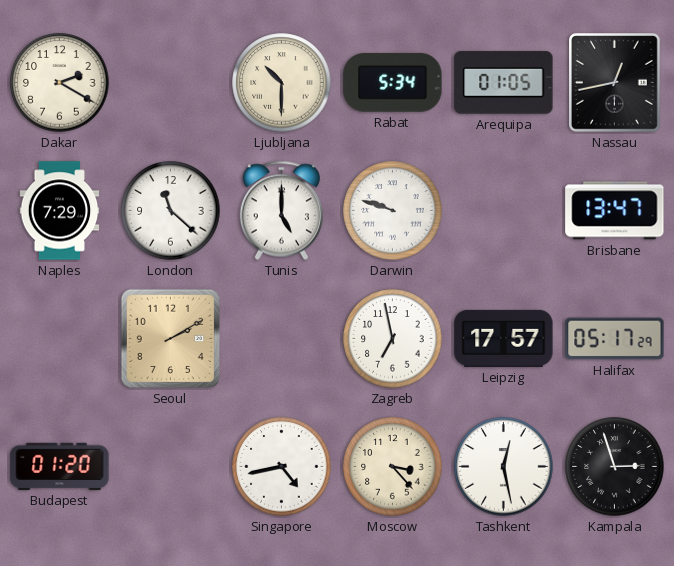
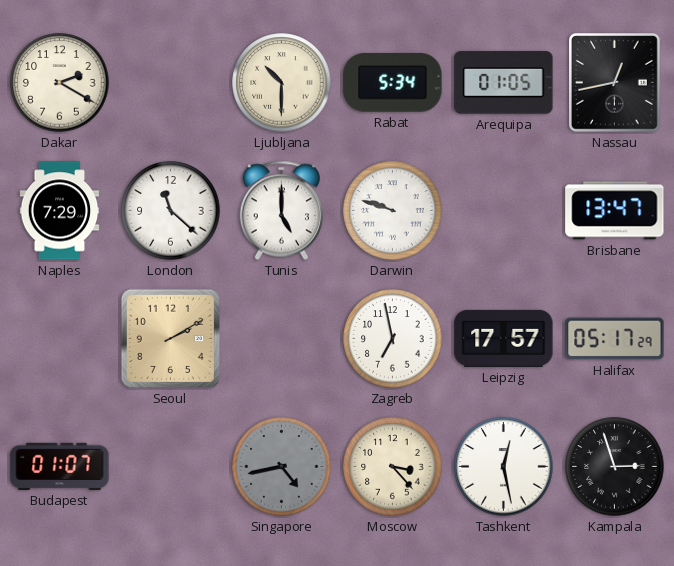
Budapest: 01:20 -> 01:07
Singapore dial: white -> grey
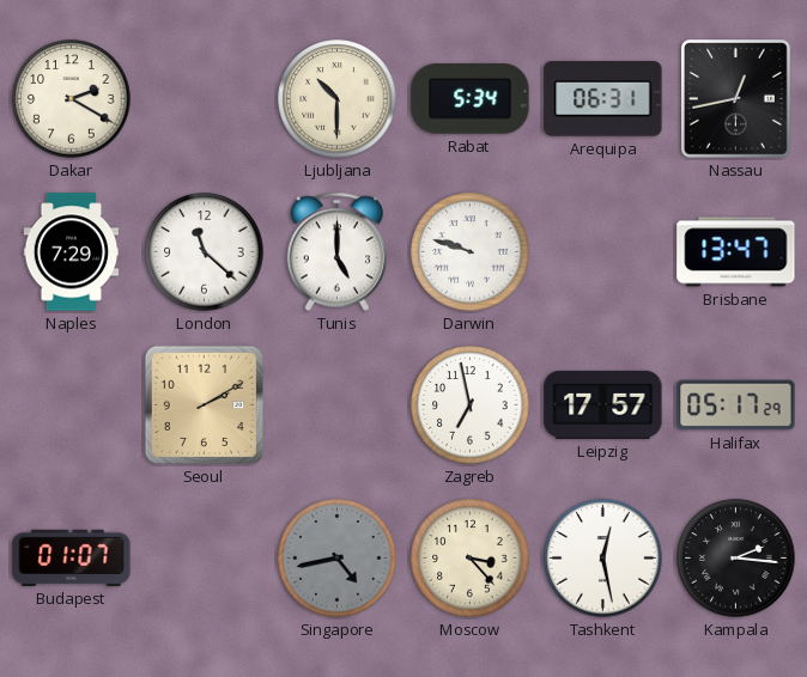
Arequipa: 01:05 -> 06:31
Kampala: 2:57 -> 2:16
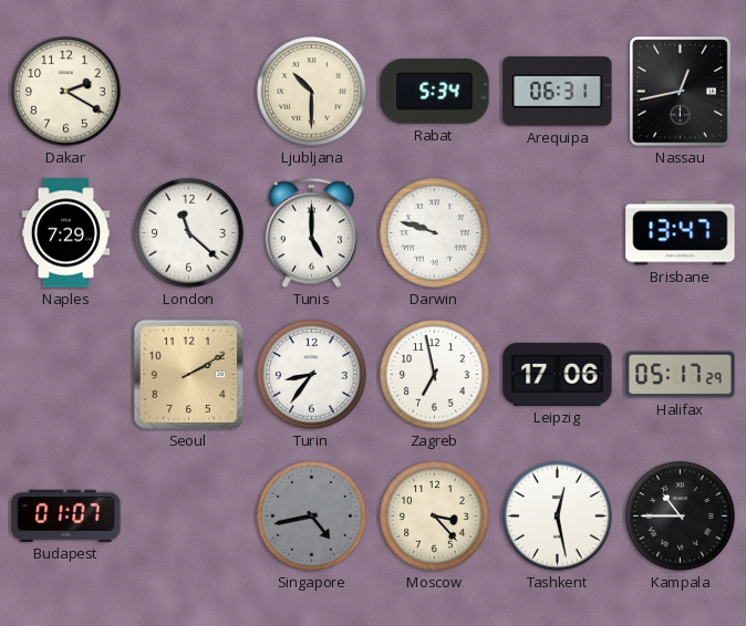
Turin: none -> 8:36
Leipzig: 17:57 -> 17:06
Kampala: 2:16 -> 10:45
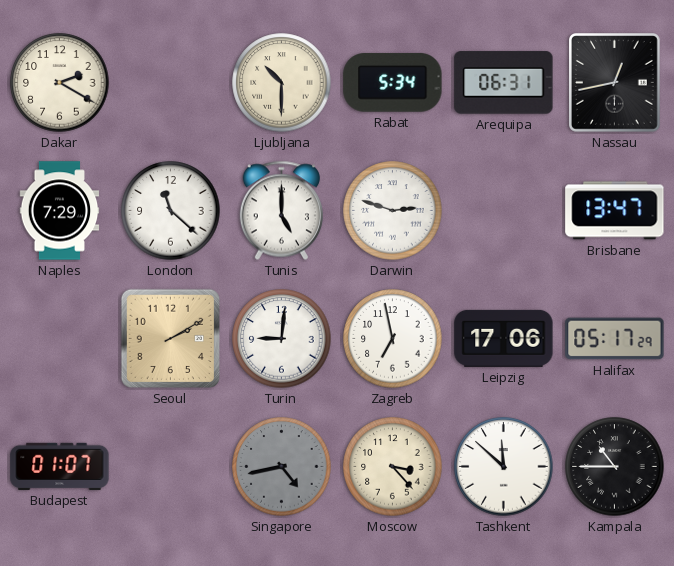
Darwin: 9:48 -> 2:48
Turin: 8:36 -> 9:01
Tashkent: 12:28 -> 11:52
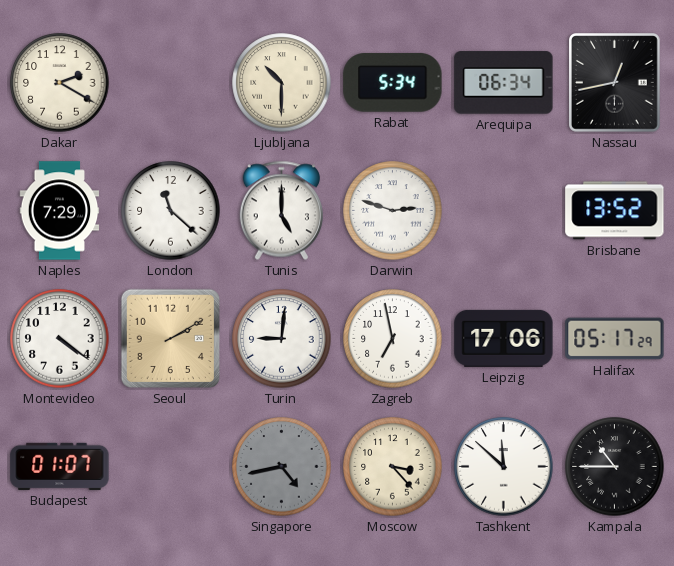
Arequipa: 06:31 -> 06:34
Brisbane: 13:47 -> 13:52
Montevideo: none -> 4:21
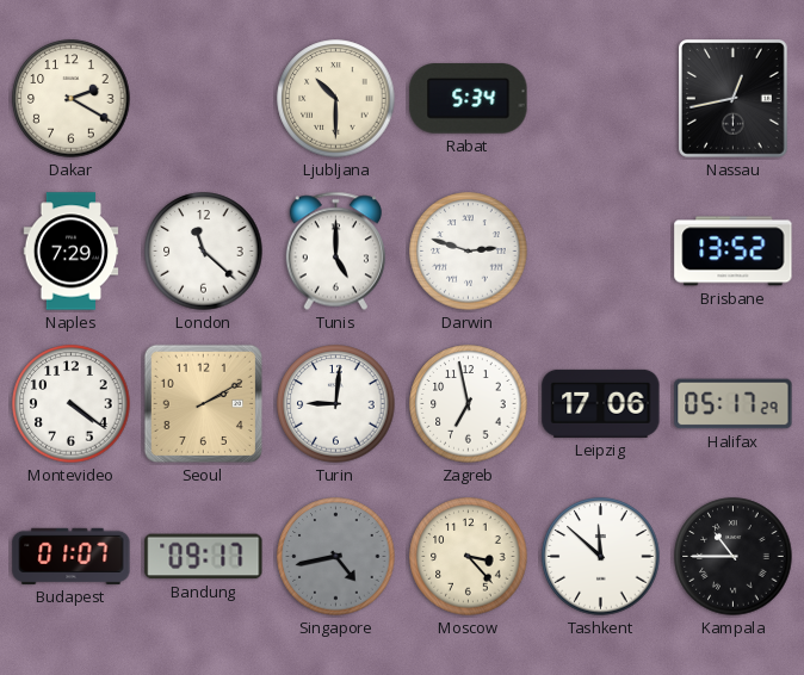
Arequipa: 06:34 -> none
Bandung: none -> 09:17
